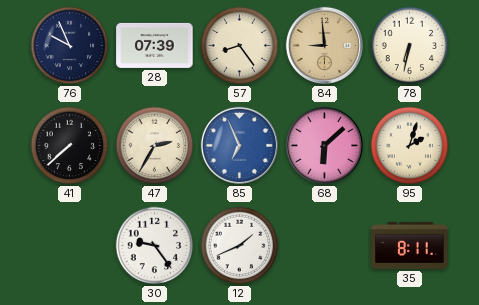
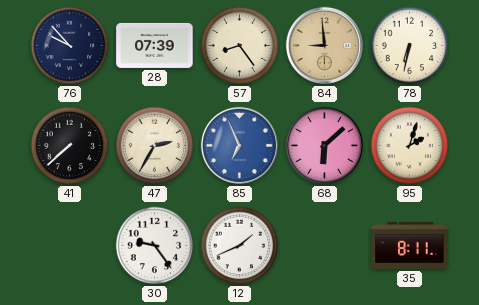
76: 9:56 -> 9:53
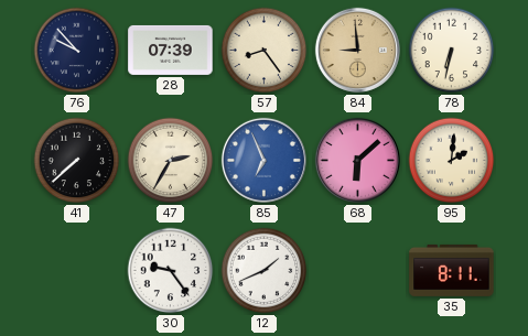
95: 2:03 -> 2:01
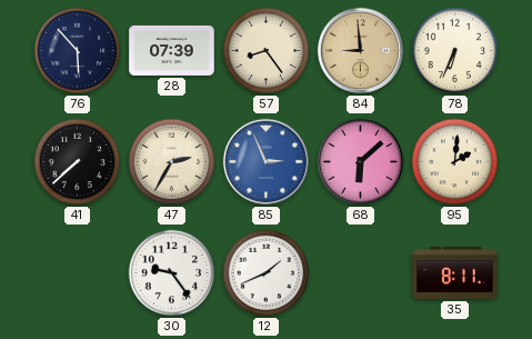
76: 9:53 -> 5:53
78: 6:32 -> 6:34
85: 6:56 -> 2:56
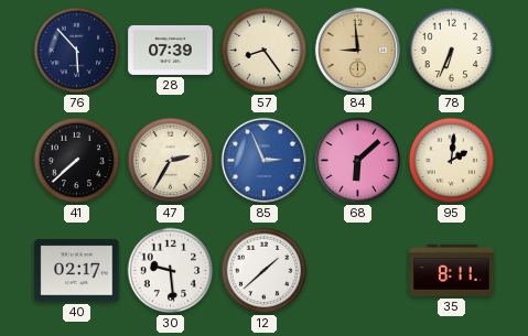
40: none -> 02:17
30: 9:24 -> 9:29
12: 1:41 -> 1:38
